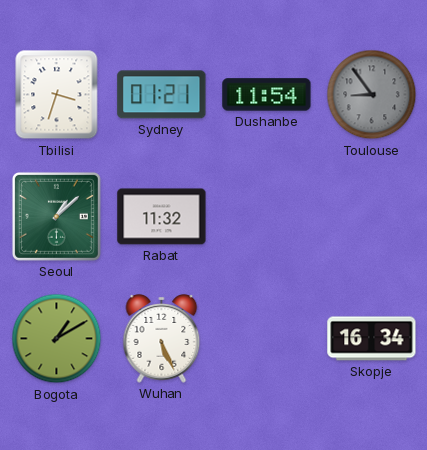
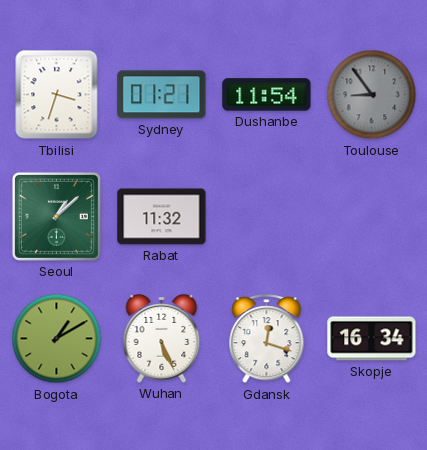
Gdansk: none -> 12:18
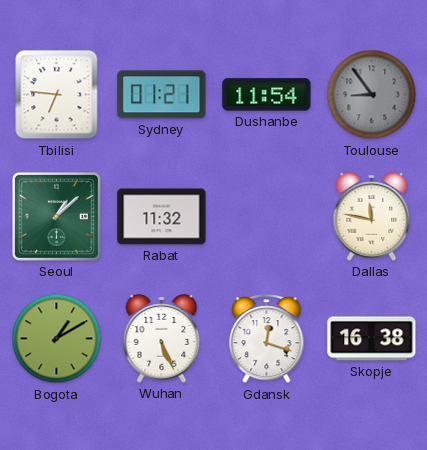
Tbilisi: 3:33 -> 6:46
Dallas: none -> 11:47
Skopje: 16:34 -> 16:38
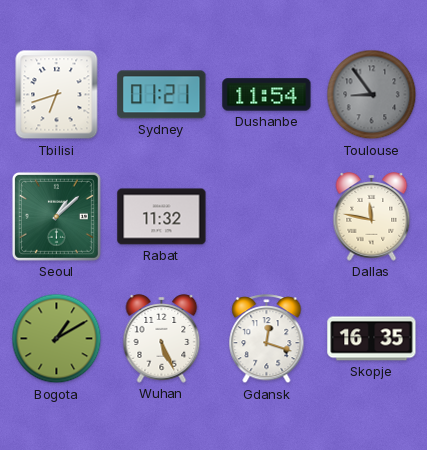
Tbilisi: 6:46 -> 6:42
Skopje: 16:38 -> 16:35
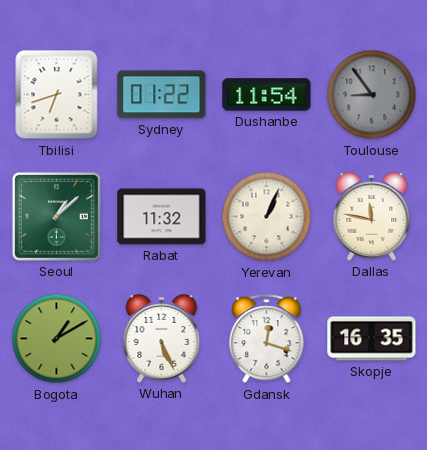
Sydney: 01:21 -> 01:22
Yerevan: none -> 1:04
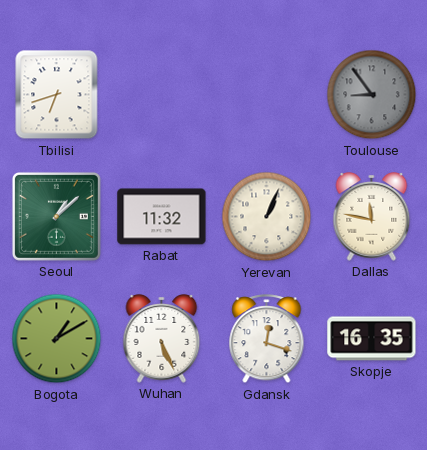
Sydney: 01:22 -> none
Dushanbe: 11:54 -> none
